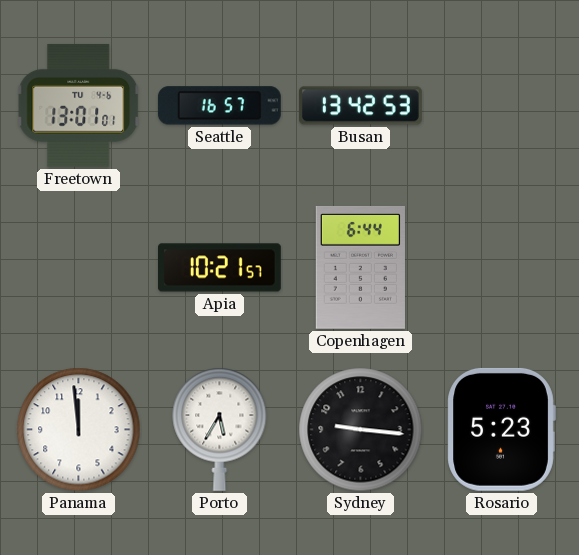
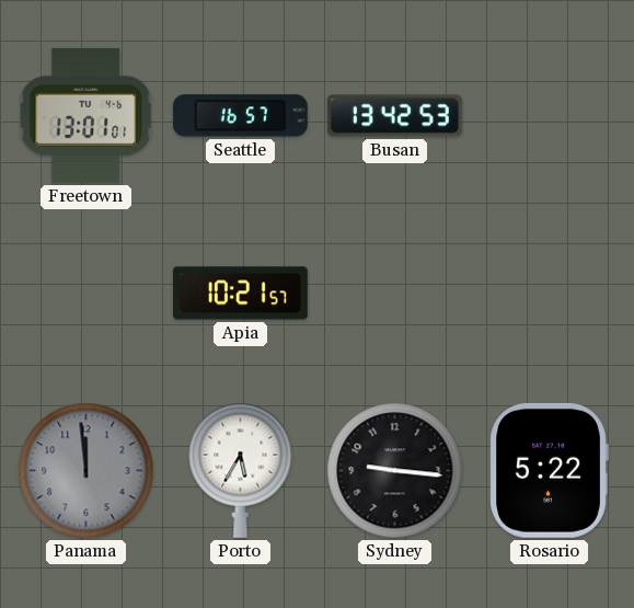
Copenhagen: 6:44 -> none
Panama dial: white -> grey
Rosario: 5:23 -> 5:22
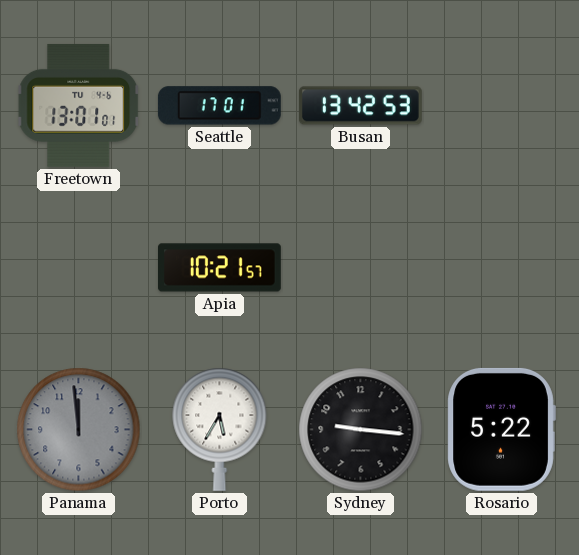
Seattle: 16:57 -> 17:01
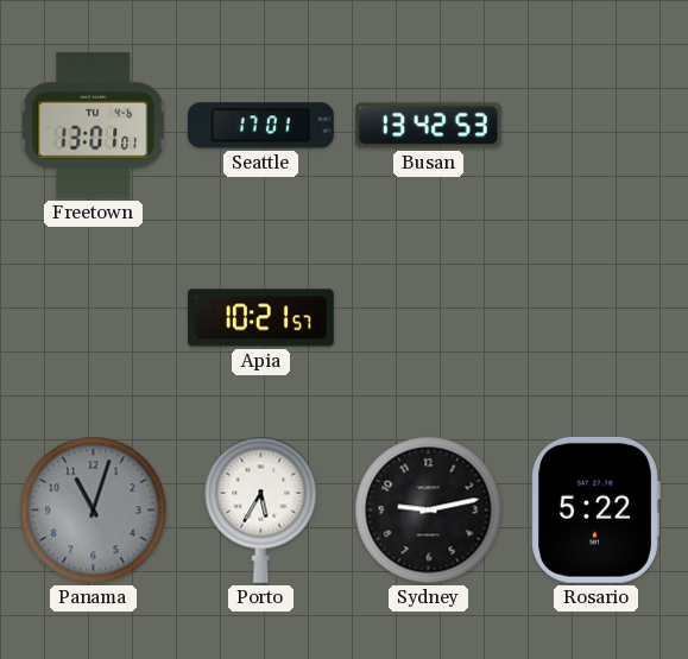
Panama: 11:59 -> 11:03
Sydney: 9:16 -> 9:13
